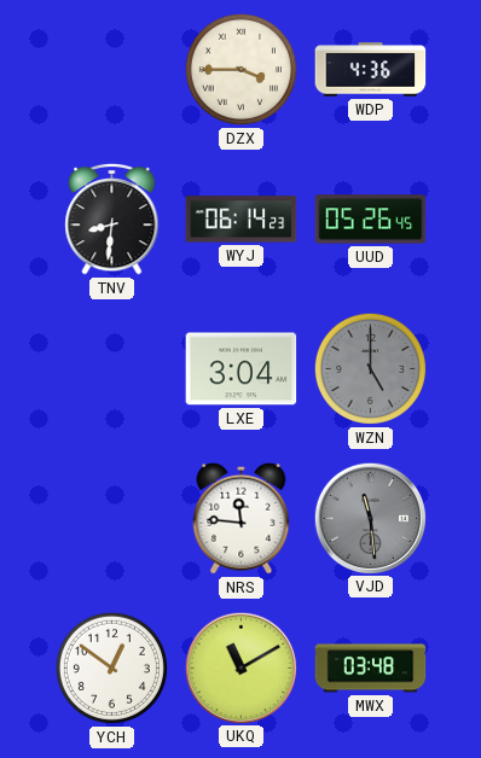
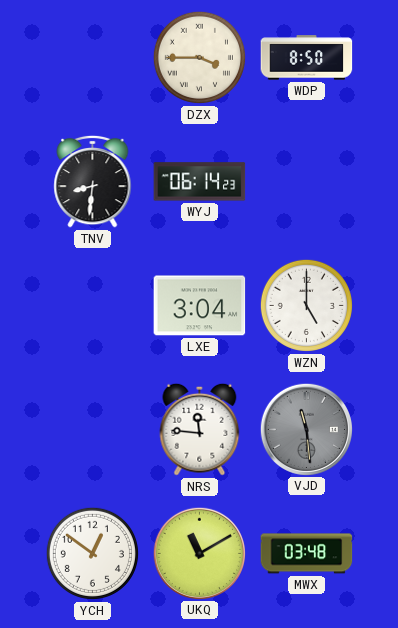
WDP: 4:36 -> 8:50
UUD: 05:26 -> none
WZN dial: grey -> white
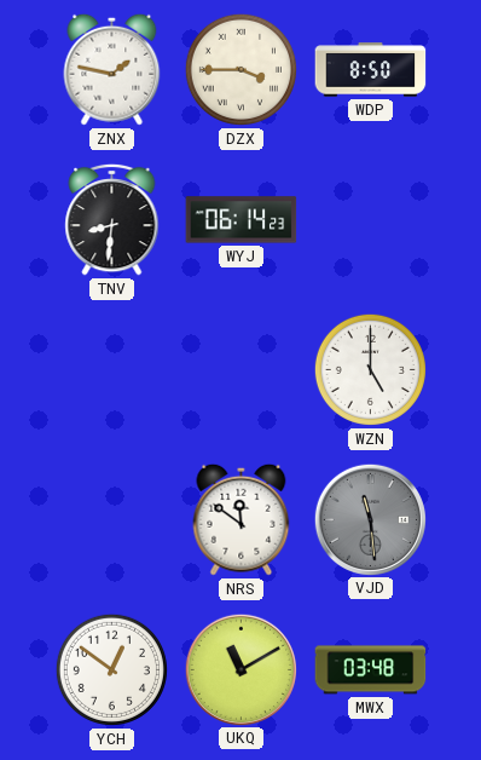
ZNX: none -> 1:47
LXE: 3:04 -> none
NRS: 11:46 -> 11:51
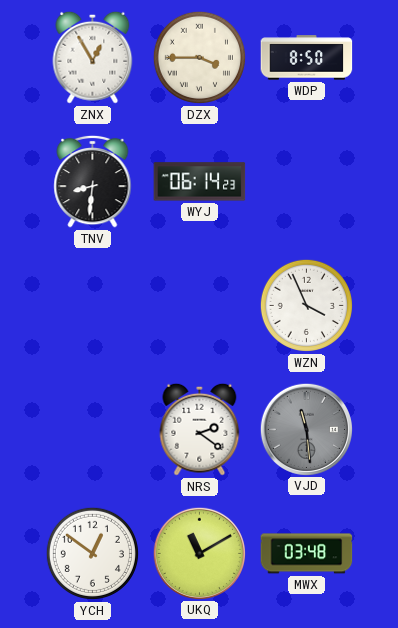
ZNX: 1:47 -> 12:55
WZN: 5:00 -> 3:56
NRS: 11:51 -> 2:21
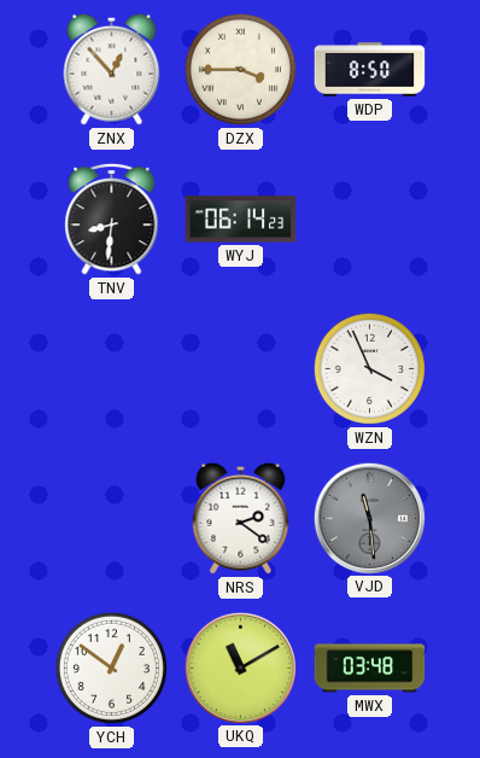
ZNX: 12:55 -> 12:53
